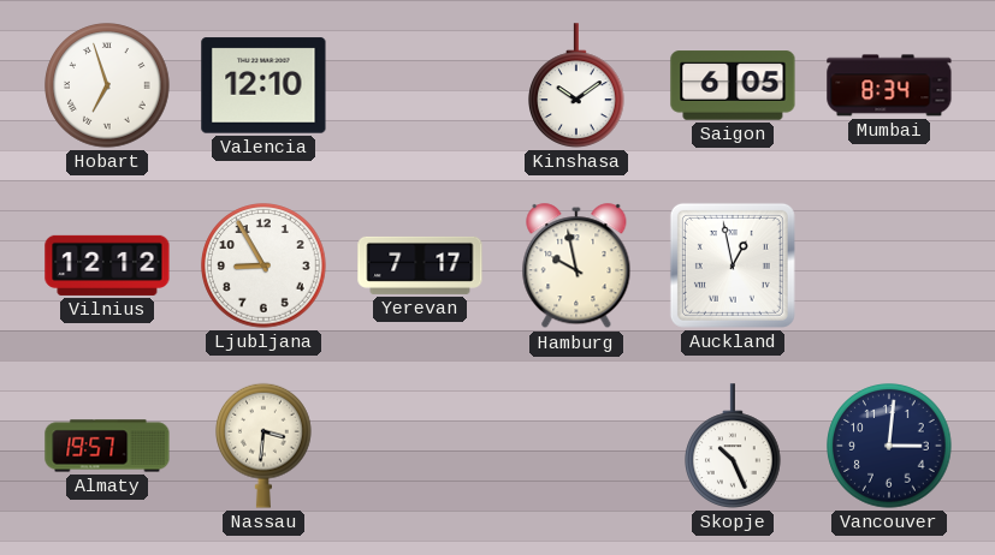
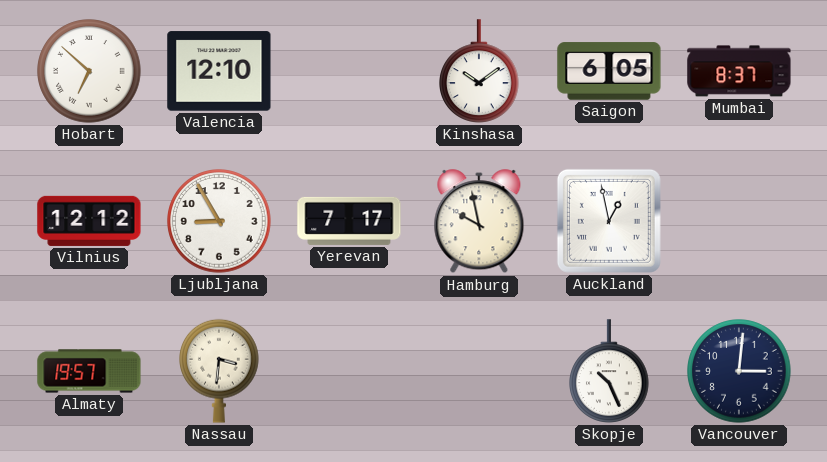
Hobart: 6:57 -> 6:52
Mumbai: 8:34 -> 8:37
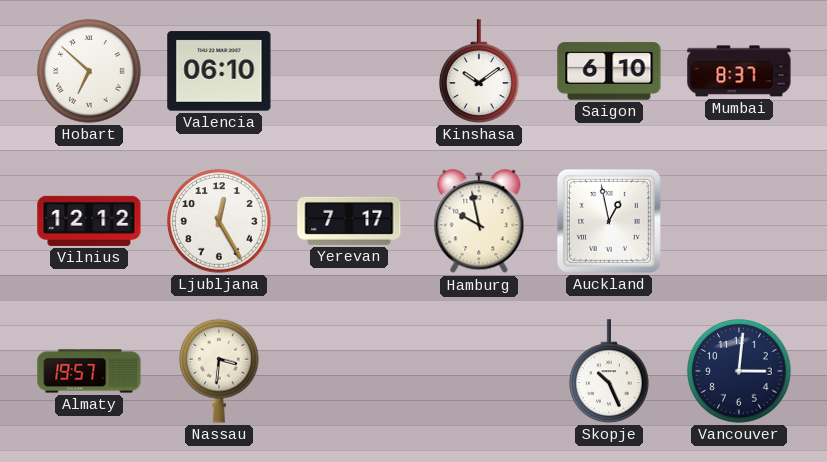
Valencia: 12:10 -> 06:10
Saigon: 6:05 -> 6:10
Ljubljana: 8:55 -> 12:25
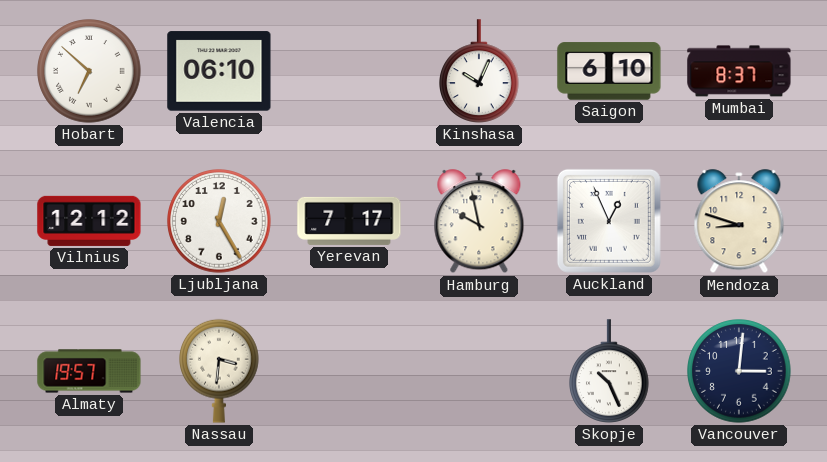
Kinshasa: 10:09 -> 10:04
Auckland: 12:58 -> 12:56
Mendoza: none -> 8:48
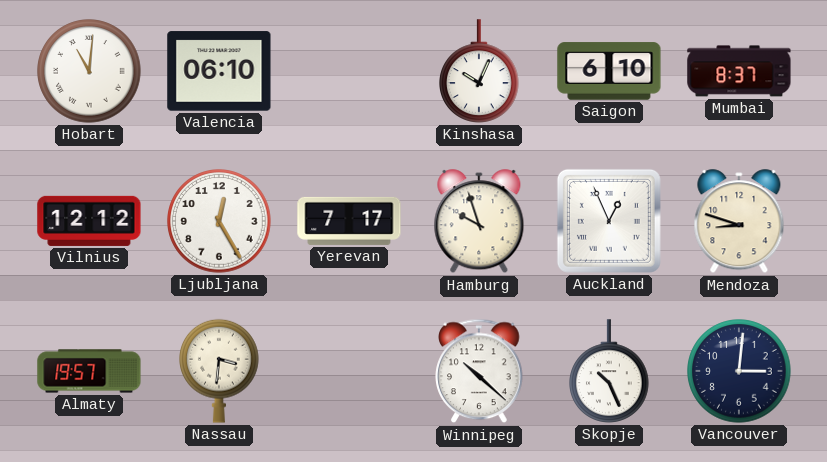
Hobart: 6:52 -> 11:01
Hamburg: 9:58 -> 9:57
Winnipeg: none -> 10:22
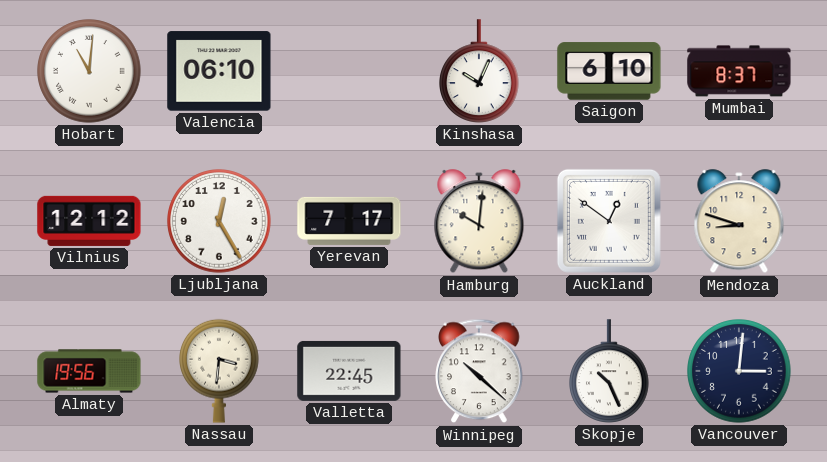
Hamburg: 9:57 -> 10:01
Auckland: 12:56 -> 12:51
Almaty: 19:57 -> 19:56
Valletta: none -> 22:45
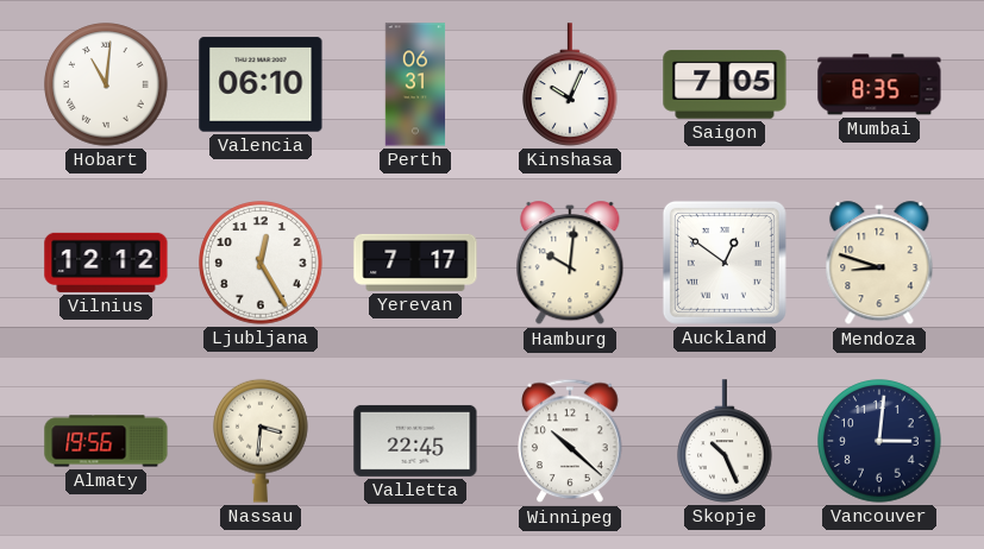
Perth: none -> 06:31
Saigon: 6:10 -> 7:05
Mumbai: 8:37 -> 8:35
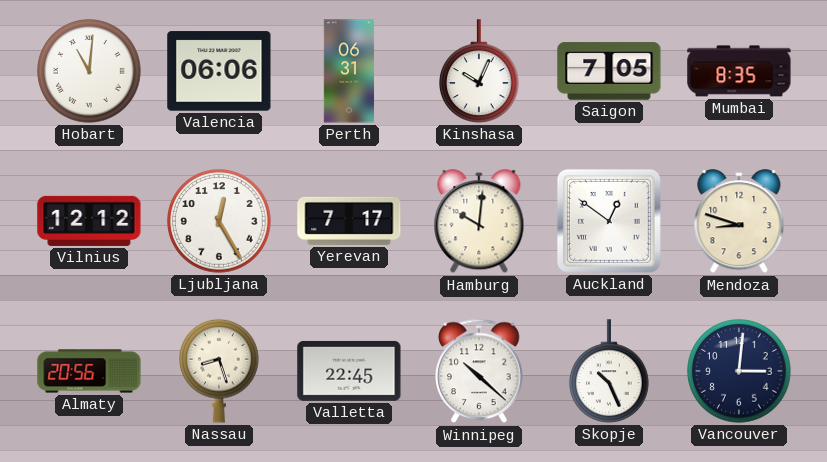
Valencia: 06:10 -> 06:06
Almaty: 19:56 -> 20:56
Nassau: 3:31 -> 8:27
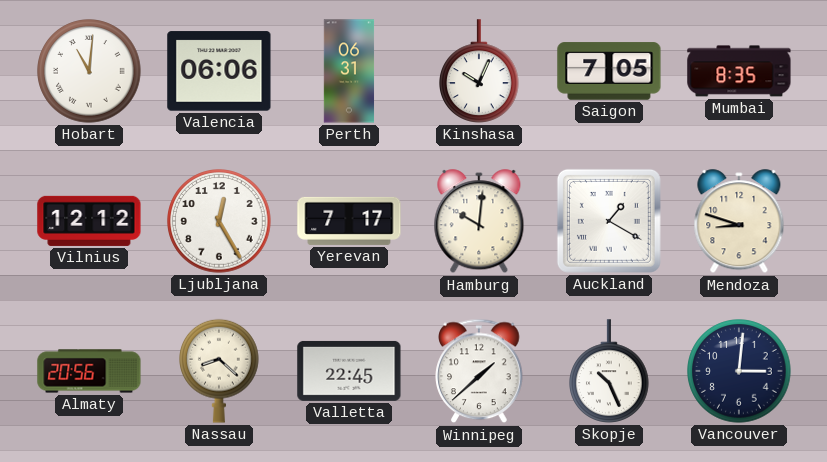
Auckland: 12:51 -> 1:20
Nassau: 8:27 -> 8:22
Winnipeg: 10:22 -> 1:38
